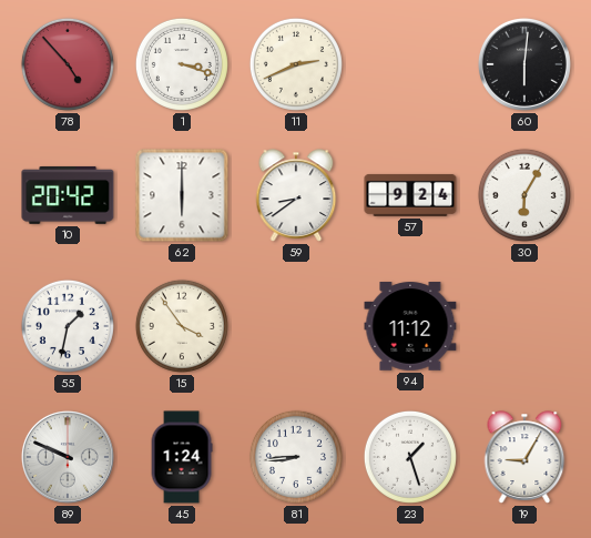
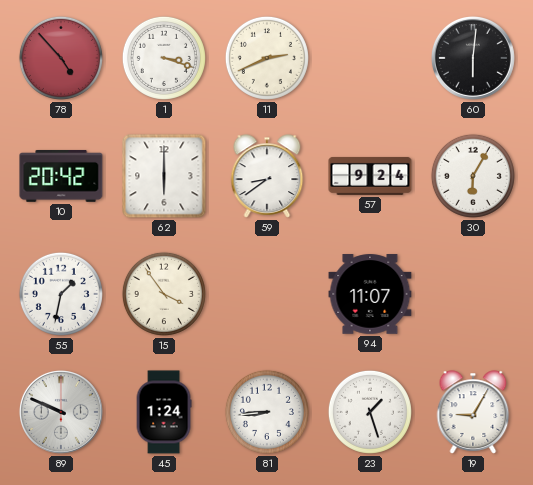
94: 11:12 -> 11:07
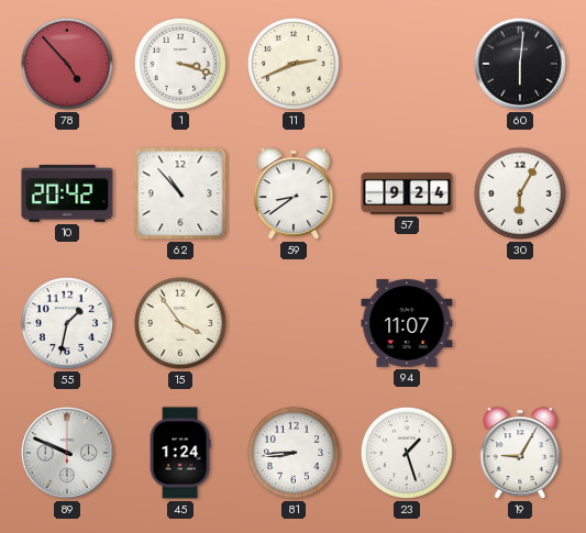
62: 6:00 -> 10:53
